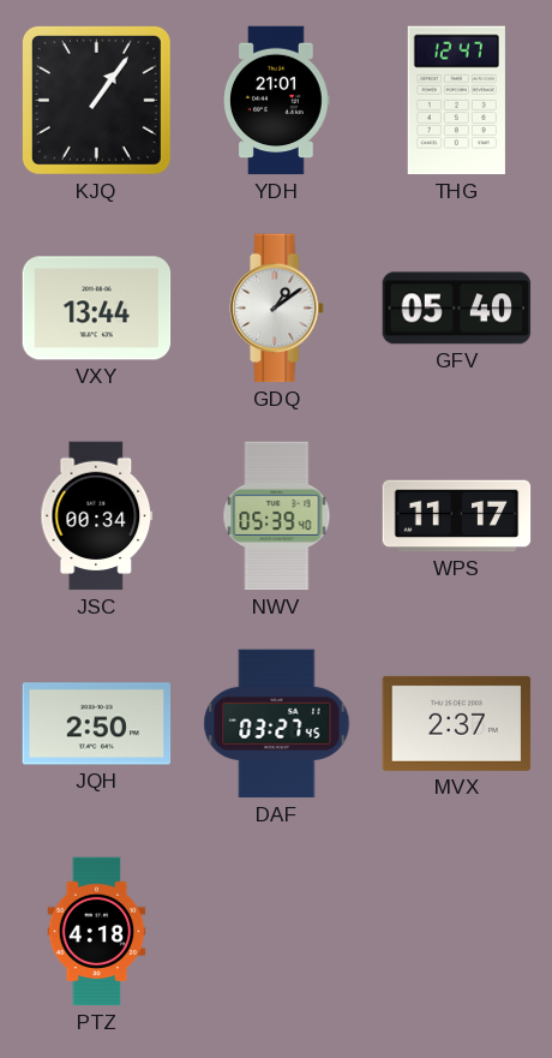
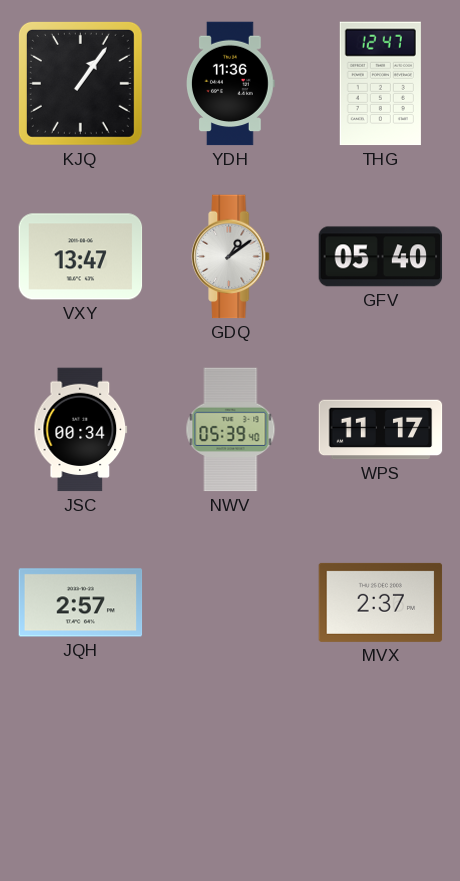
YDH: 21:01 -> 11:36
VXY: 13:44 -> 13:47
JQH: 2:50 -> 2:57
DAF: 03:27 -> none
PTZ: 4:18 -> none
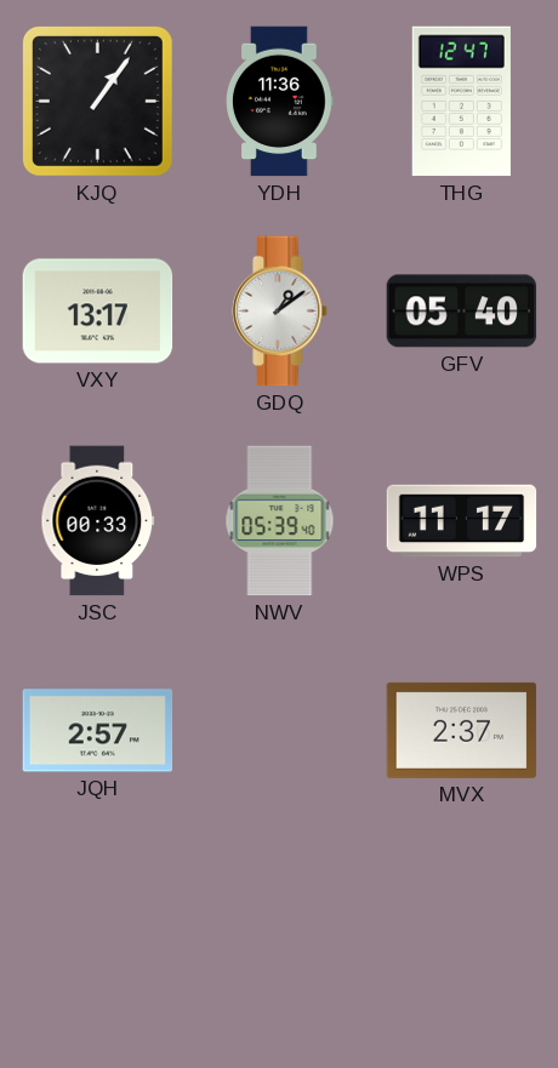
VXY: 13:47 -> 13:17
JSC: 00:34 -> 00:33
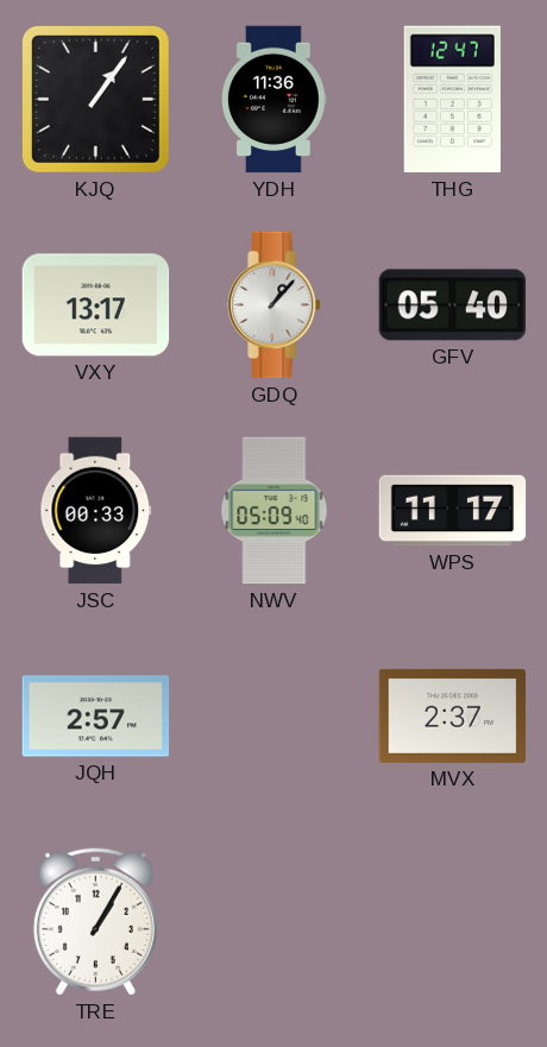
GDQ: 1:09 -> 1:07
NWV: 05:39 -> 05:09
TRE: none -> 1:05
